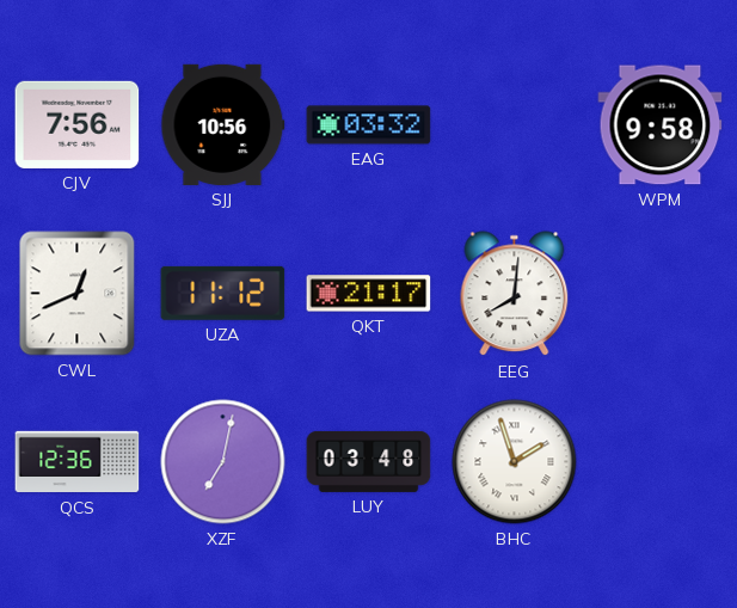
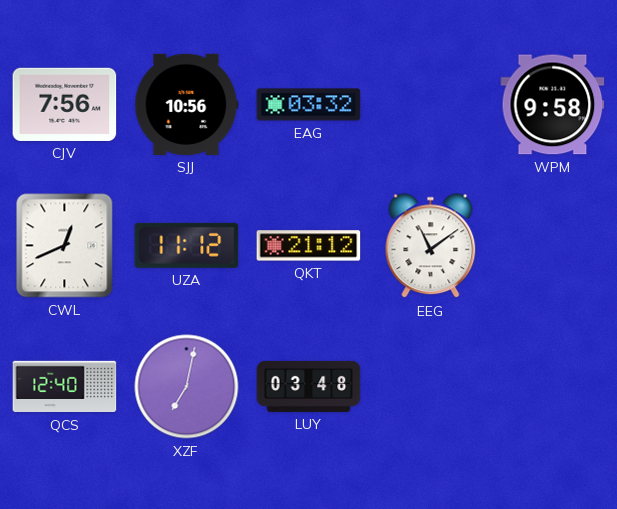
QKT: 21:17 -> 21:12
EEG: 8:01 -> 11:09
QCS: 12:36 -> 12:40
BHC: 1:57 -> none
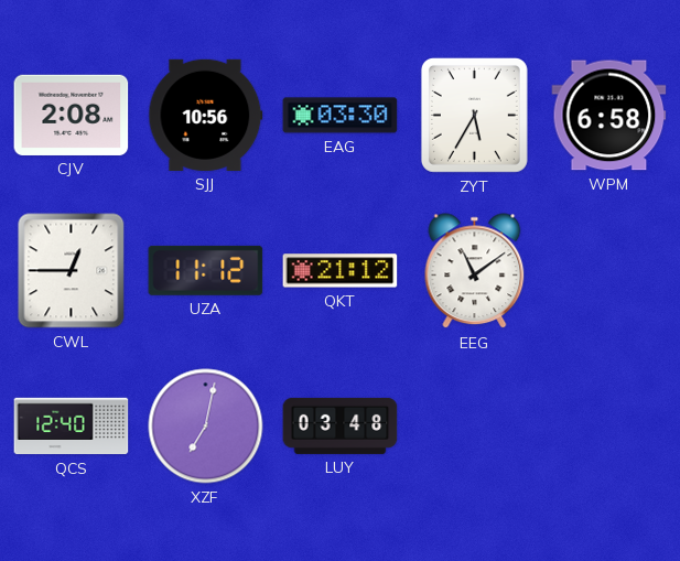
CJV: 7:56 -> 2:08
EAG: 03:32 -> 03:30
ZYT: none -> 5:35
WPM: 9:58 -> 6:58
CWL: 12:41 -> 12:45
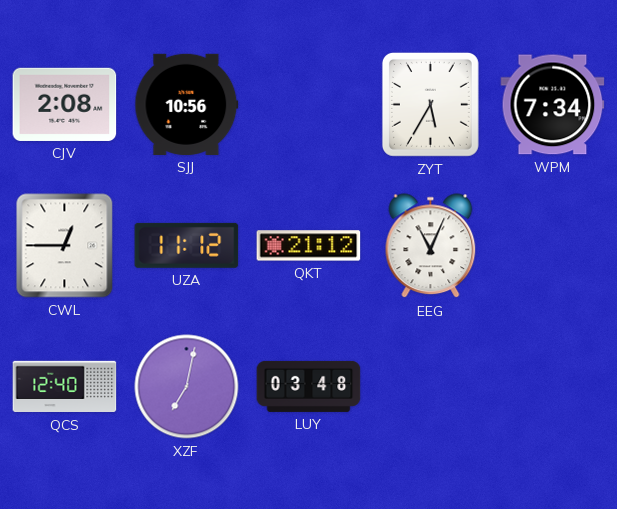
EAG: 03:30 -> none
WPM: 6:58 -> 7:34
EEG: 11:09 -> 11:04
